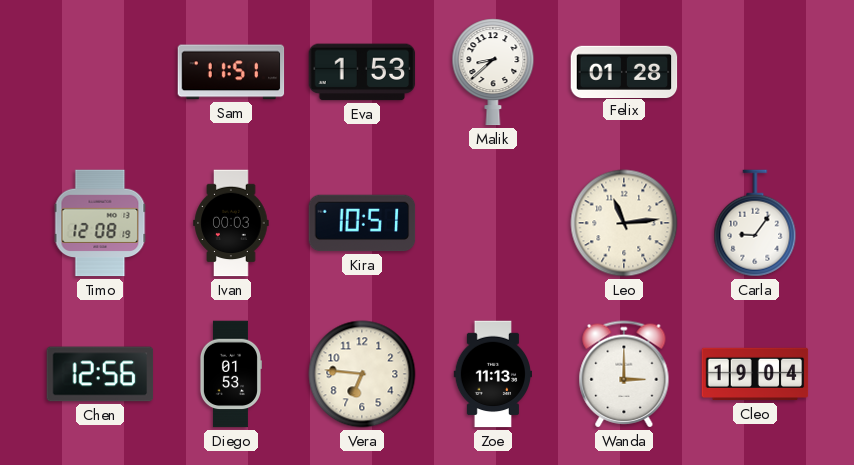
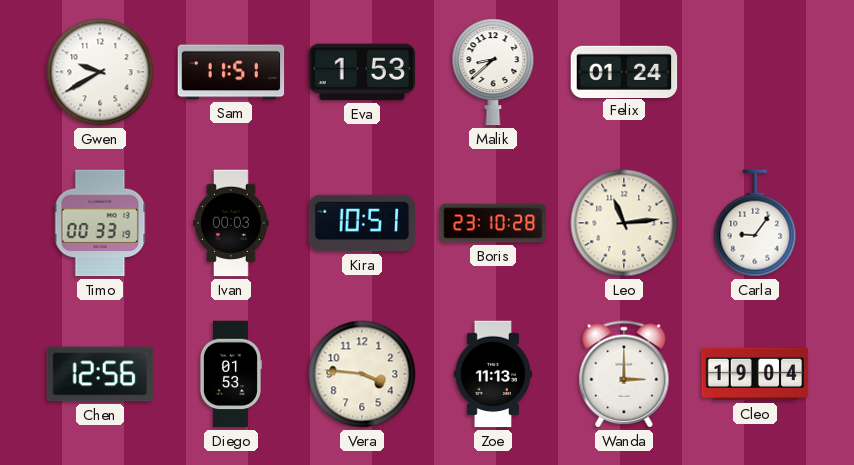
Gwen: none -> 9:40
Felix: 01:28 -> 01:24
Timo: 12:08 -> 00:33
Boris: none -> 23:10
Vera: 6:46 -> 3:46
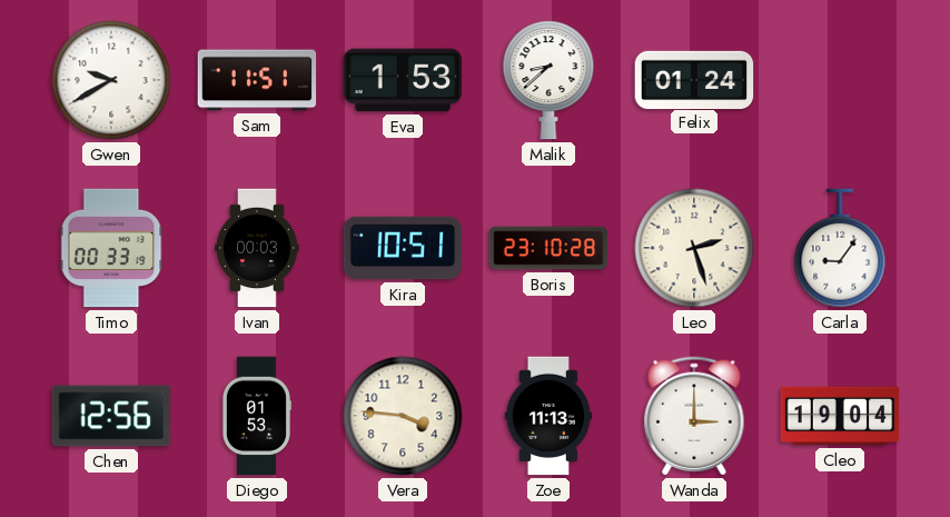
Leo: 11:14 -> 2:27
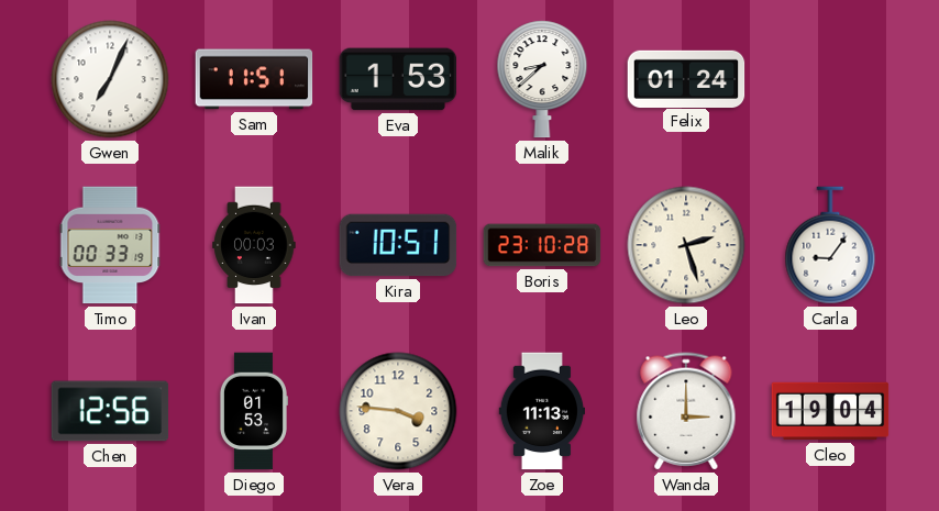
Gwen: 9:40 -> 7:04
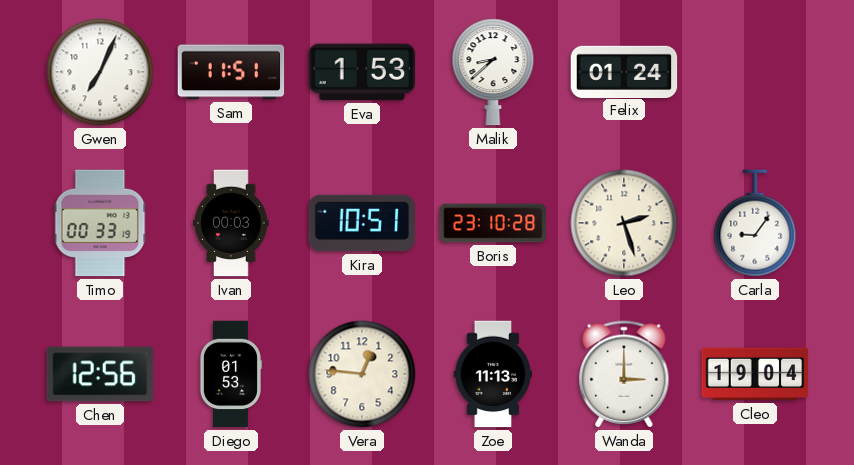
Vera: 3:46 -> 12:46
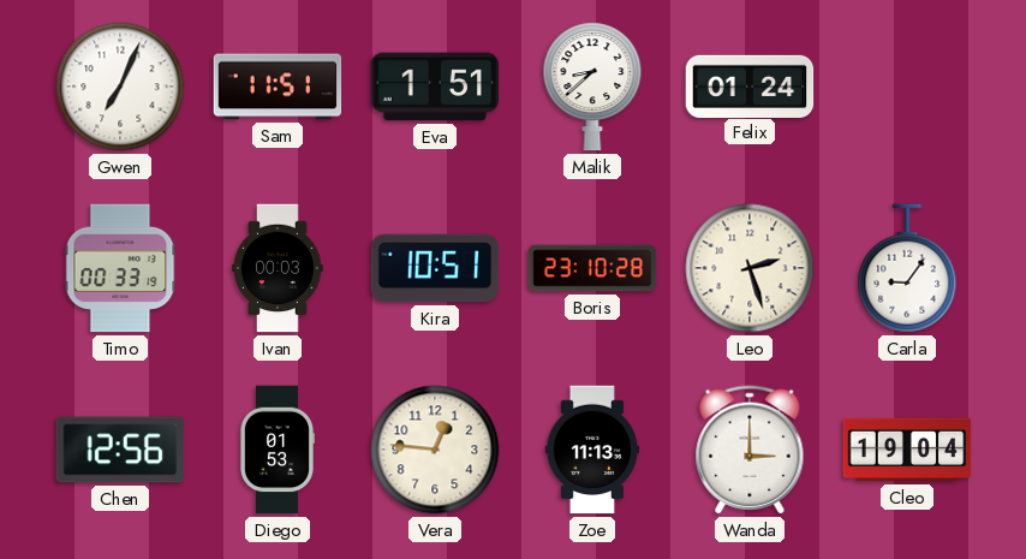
Eva: 1:53 -> 1:51
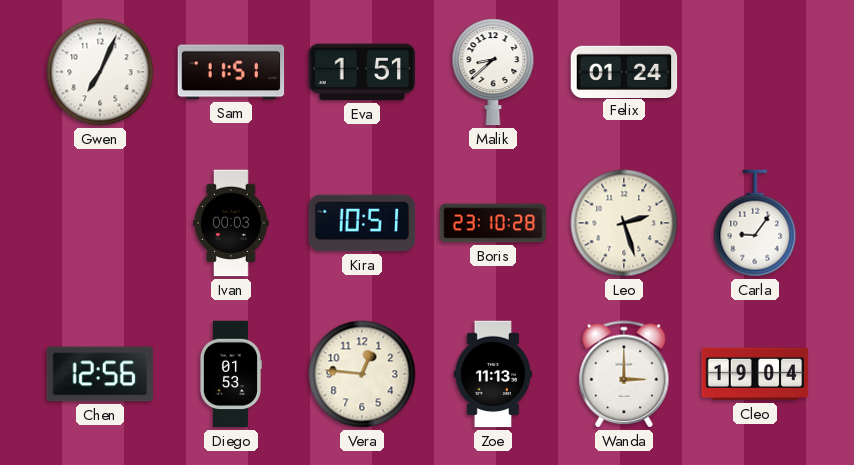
Timo: 00:33 -> none
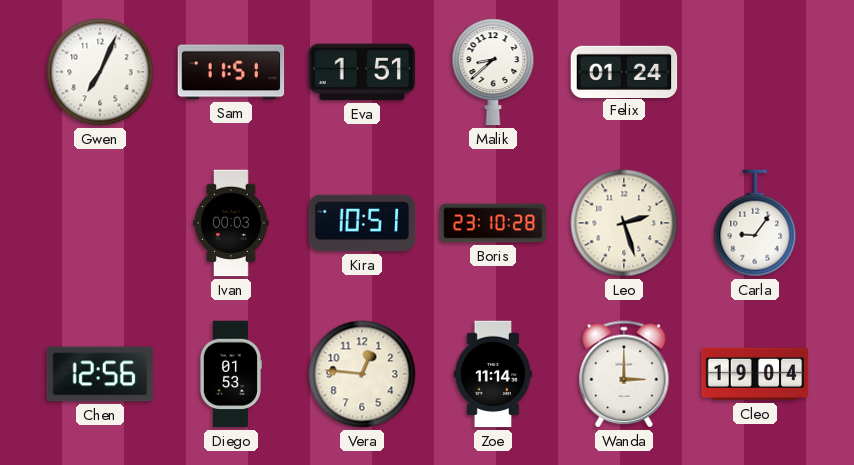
Zoe: 11:13 -> 11:14
